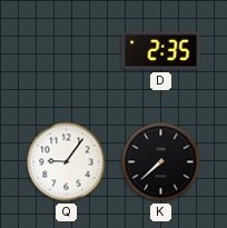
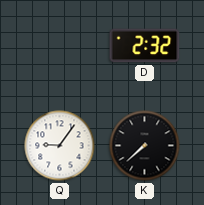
D: 2:35 -> 2:32
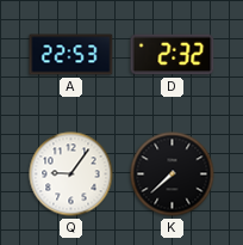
A: none -> 22:53
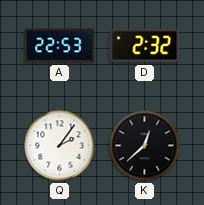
Q: 9:06 -> 2:06
K: 7:38 -> 12:38
